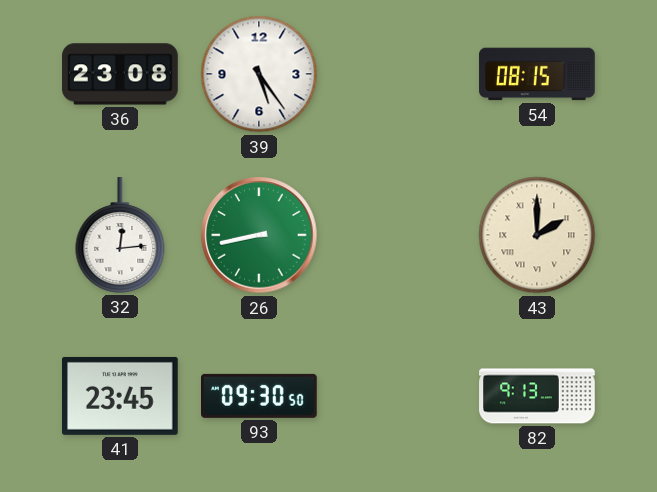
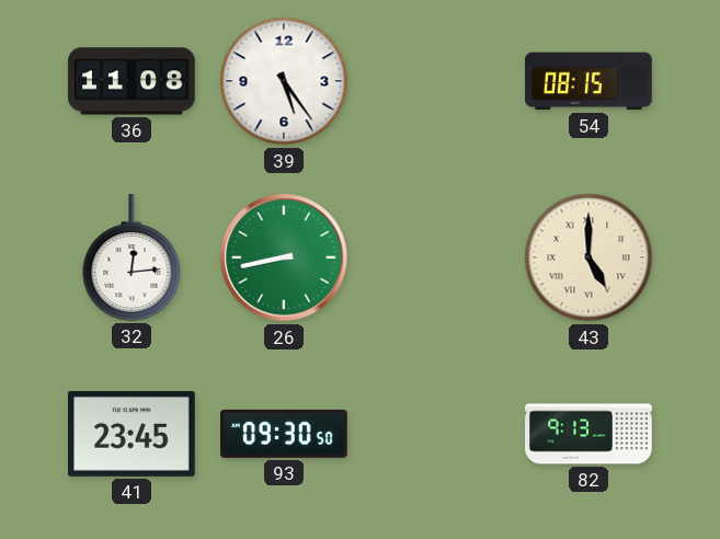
36: 23:08 -> 11:08
43: 2:00 -> 5:00
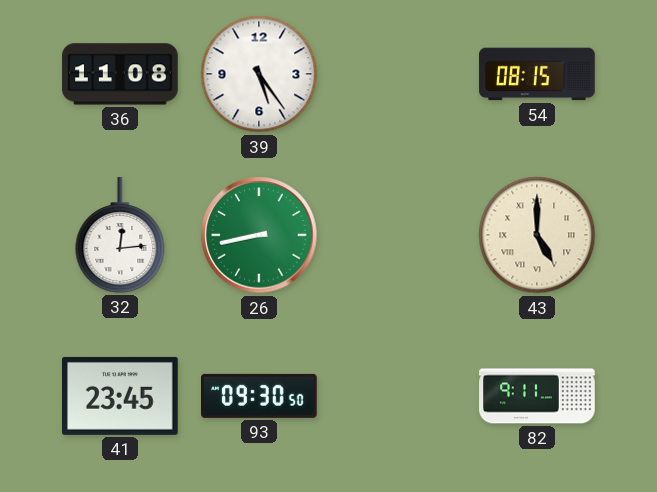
82: 9:13 -> 9:11
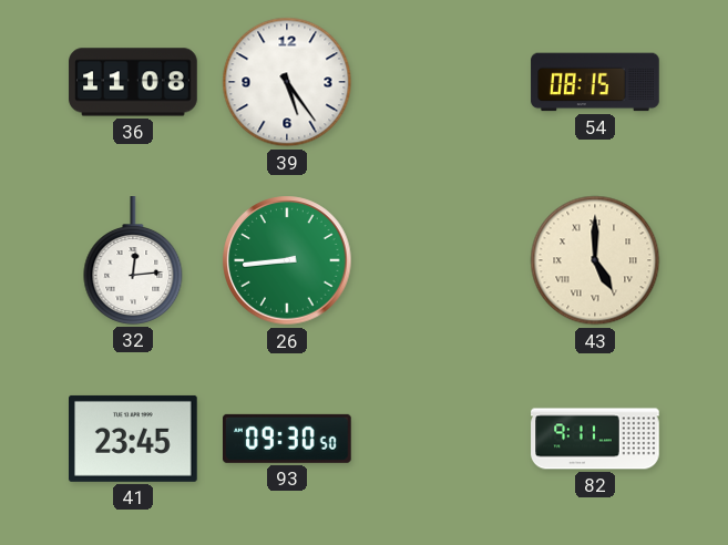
26: 8:43 -> 8:44
